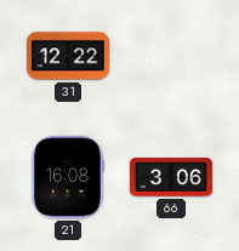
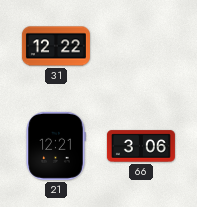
21: 16:08 -> 12:21
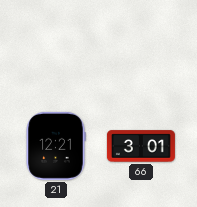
31: 12:22 -> none
66: 3:06 -> 3:01
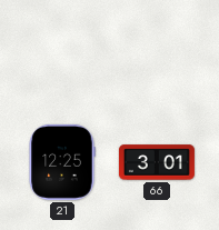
21: 12:21 -> 12:25
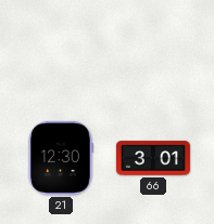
21: 12:25 -> 12:30
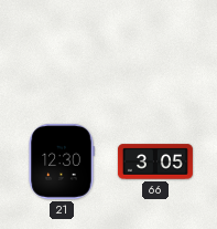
66: 3:01 -> 3:05
